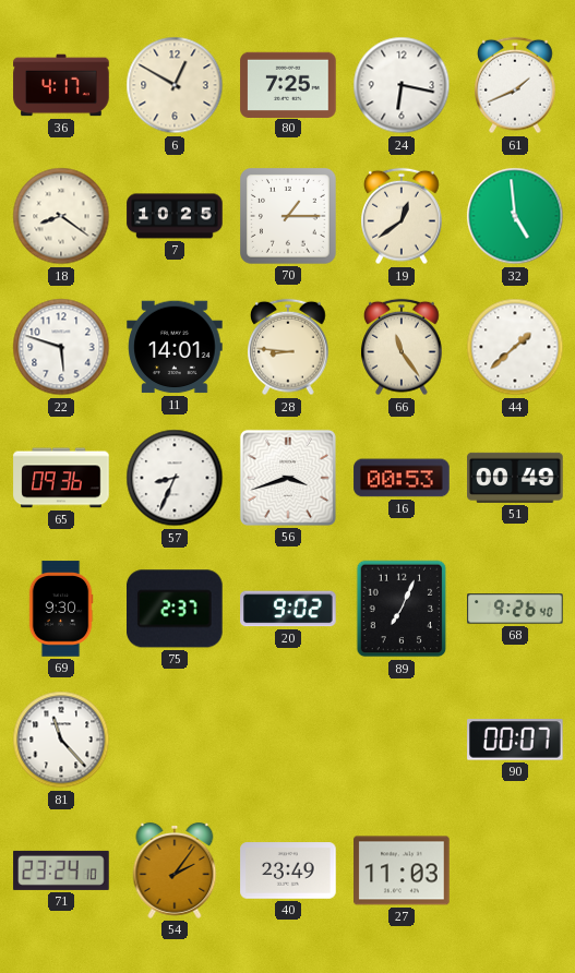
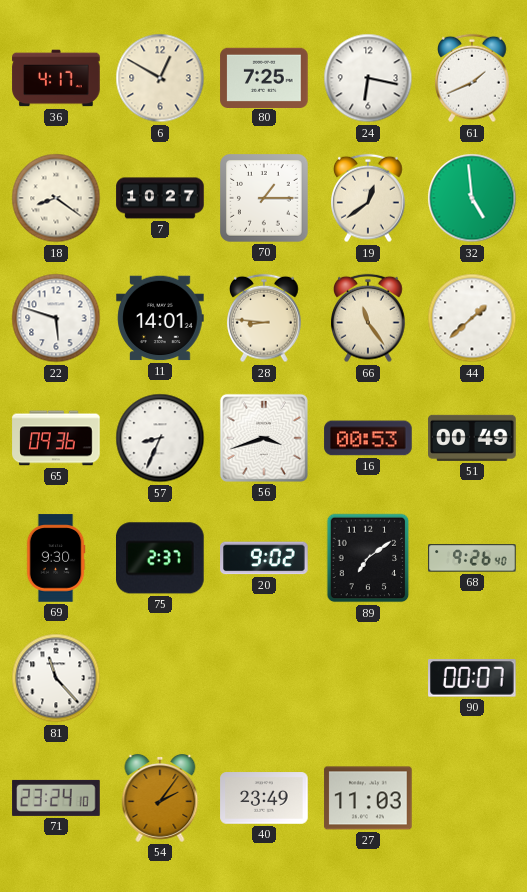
7: 10:25 -> 10:27
89: 7:04 -> 7:09
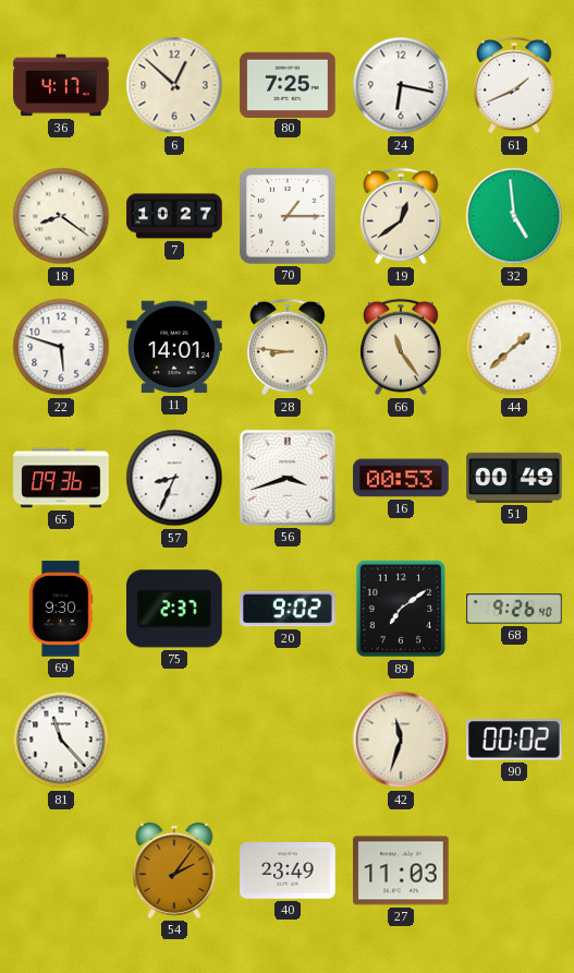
6: 12:50 -> 12:52
42: none -> 11:33
90: 00:07 -> 00:02
71: 23:24 -> none
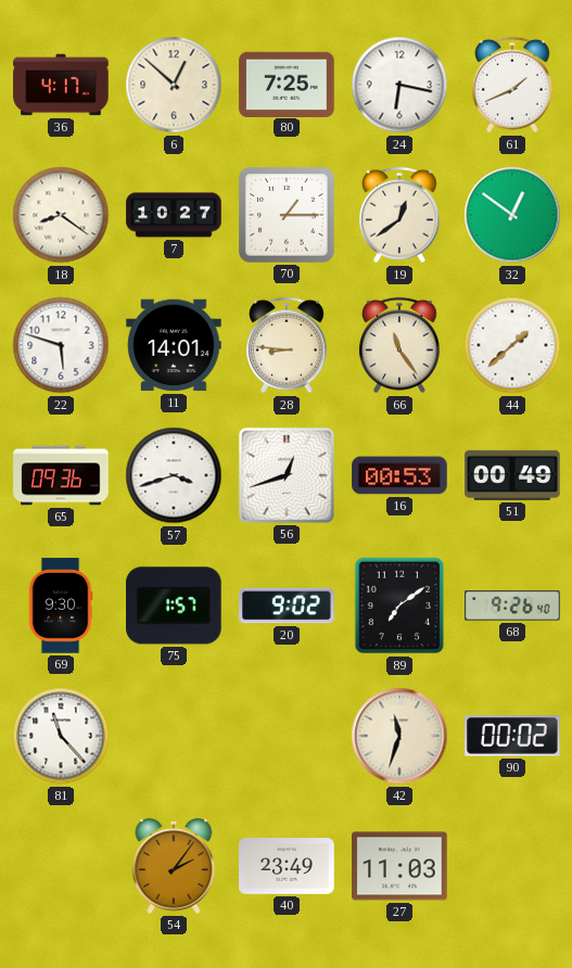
32: 4:59 -> 12:51
57: 8:34 -> 3:42
56: 3:42 -> 12:42
75: 2:37 -> 1:57
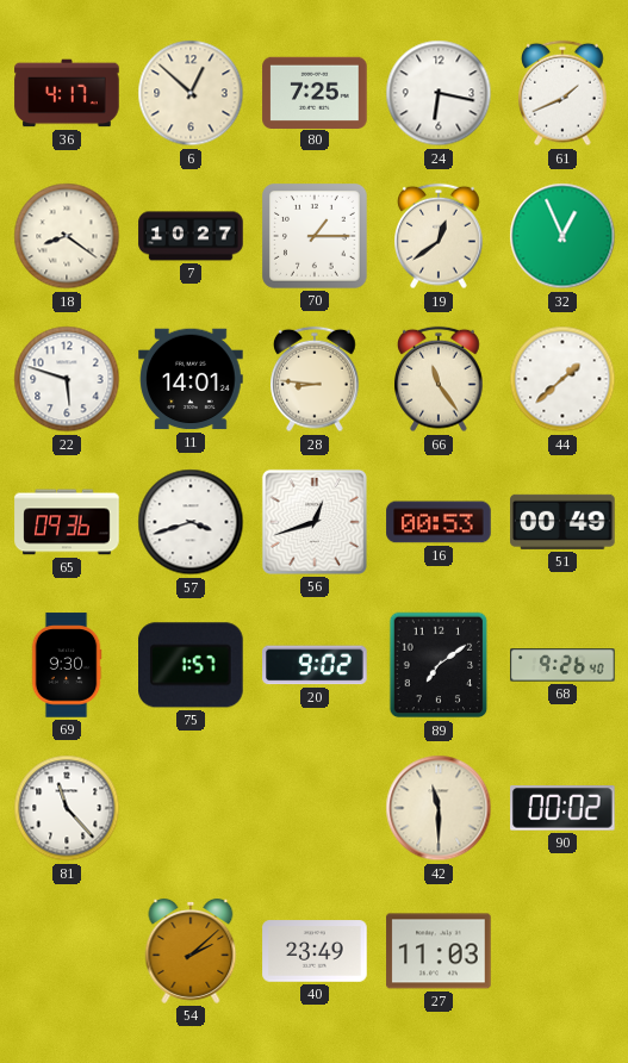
32: 12:51 -> 12:56
42: 11:33 -> 11:30
54: 2:06 -> 2:08
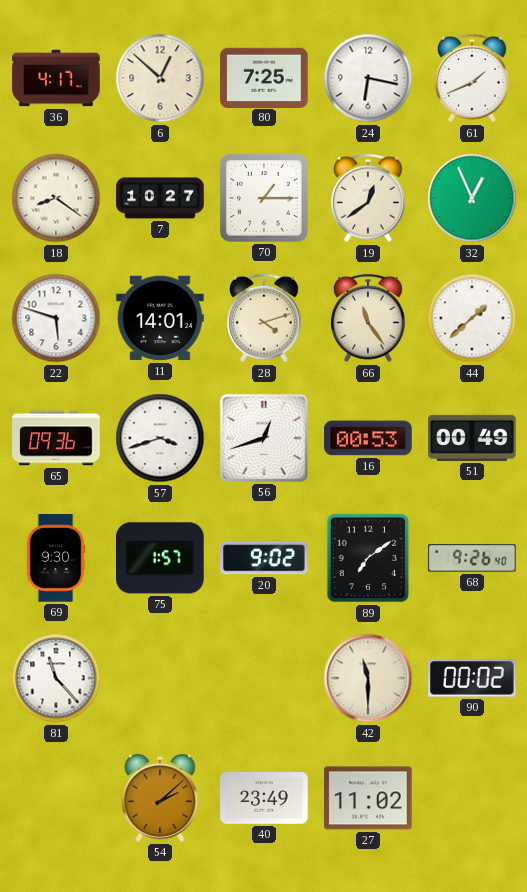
28: 8:46 -> 4:12
27: 11:03 -> 11:02
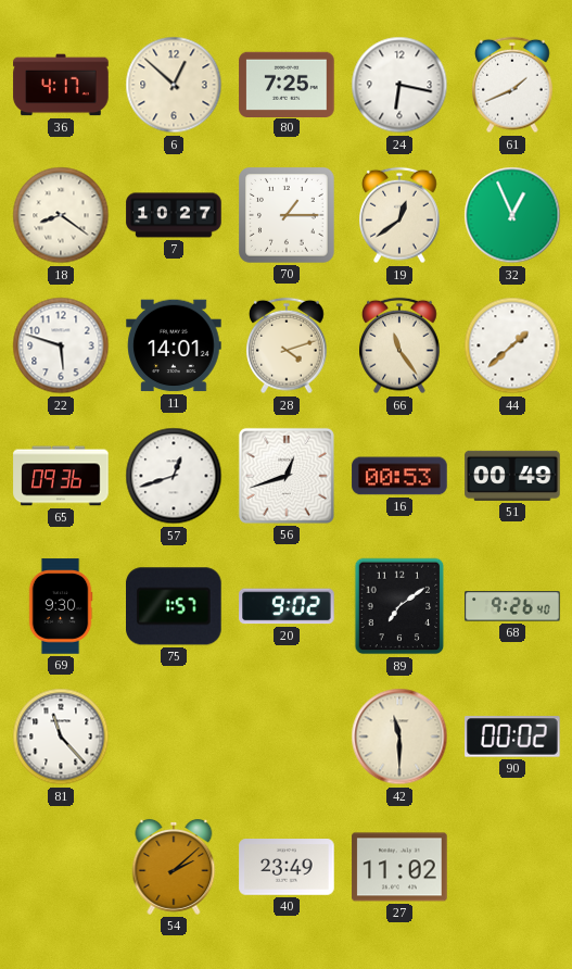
57: 3:42 -> 12:42
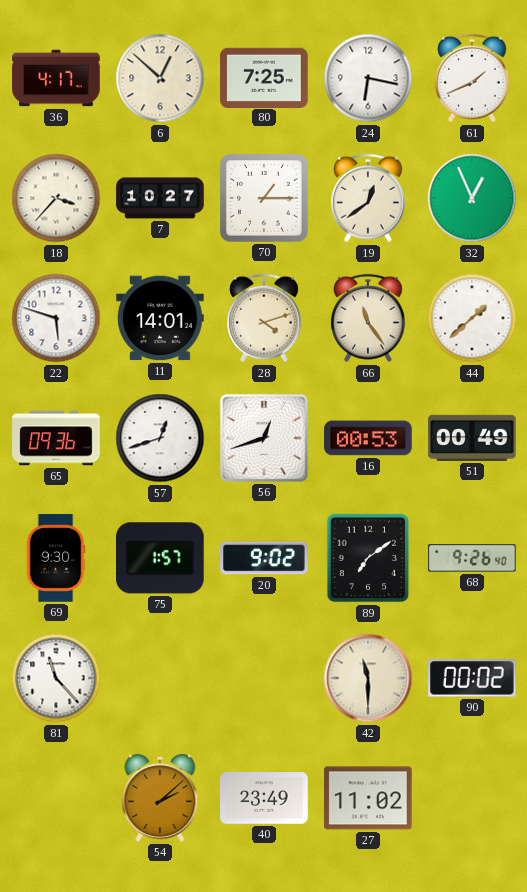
18: 8:21 -> 3:37
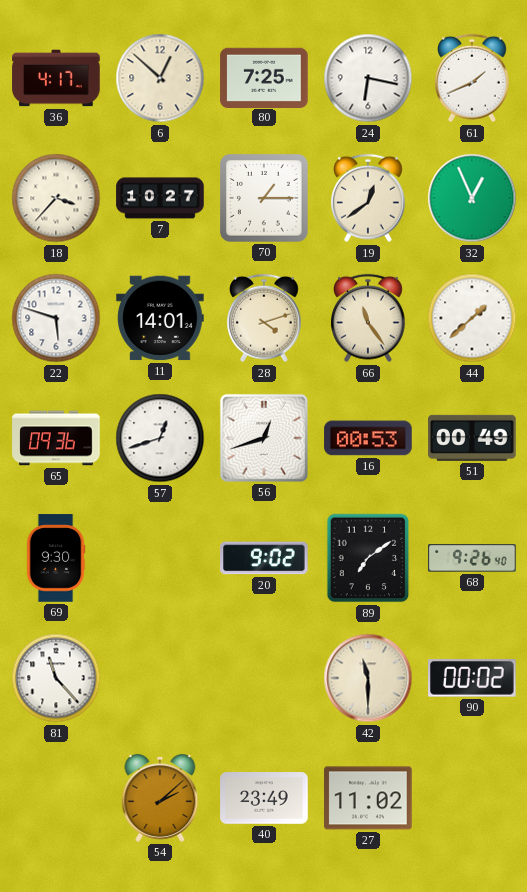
75: 1:57 -> none
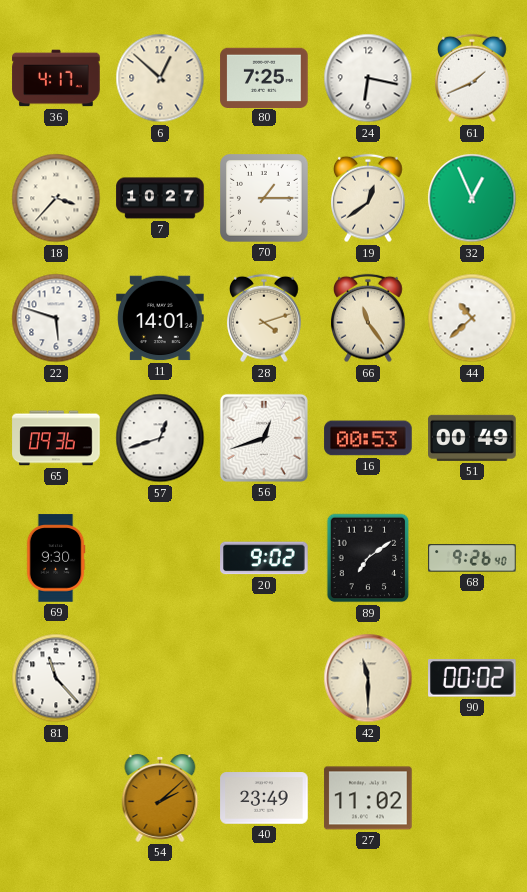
44: 1:38 -> 10:38
